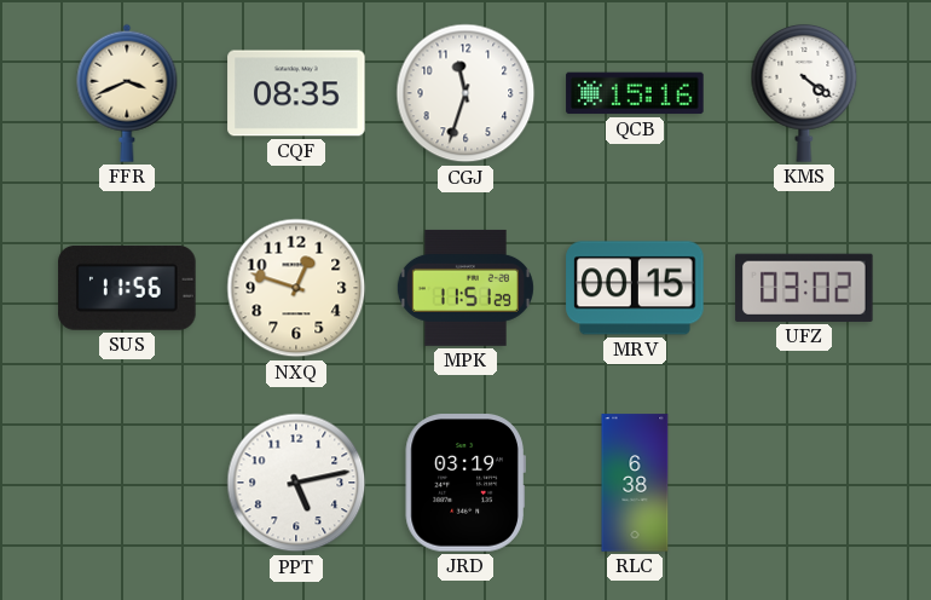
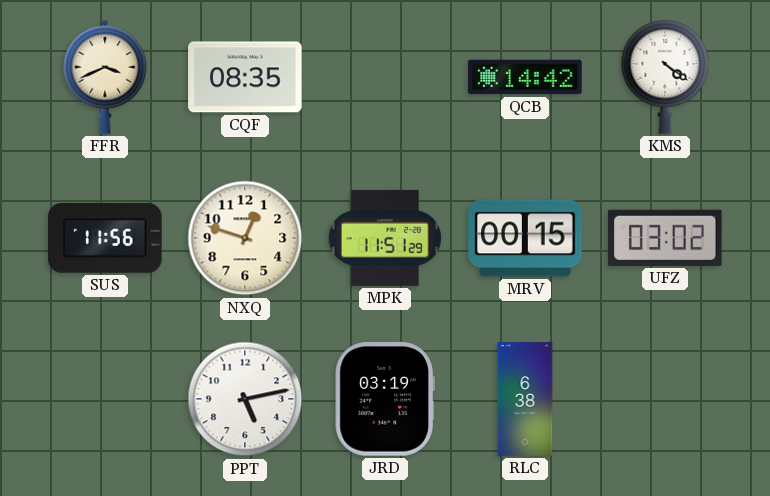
CGJ: 11:33 -> none
QCB: 15:16 -> 14:42
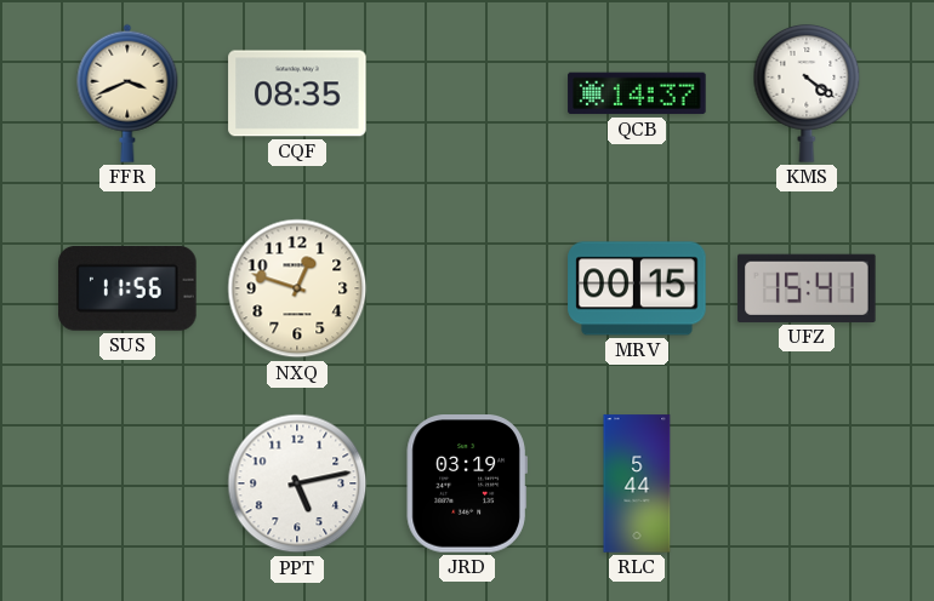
QCB: 14:42 -> 14:37
MPK: 11:51 -> none
UFZ: 03:02 -> 15:41
RLC: 6:38 -> 5:44
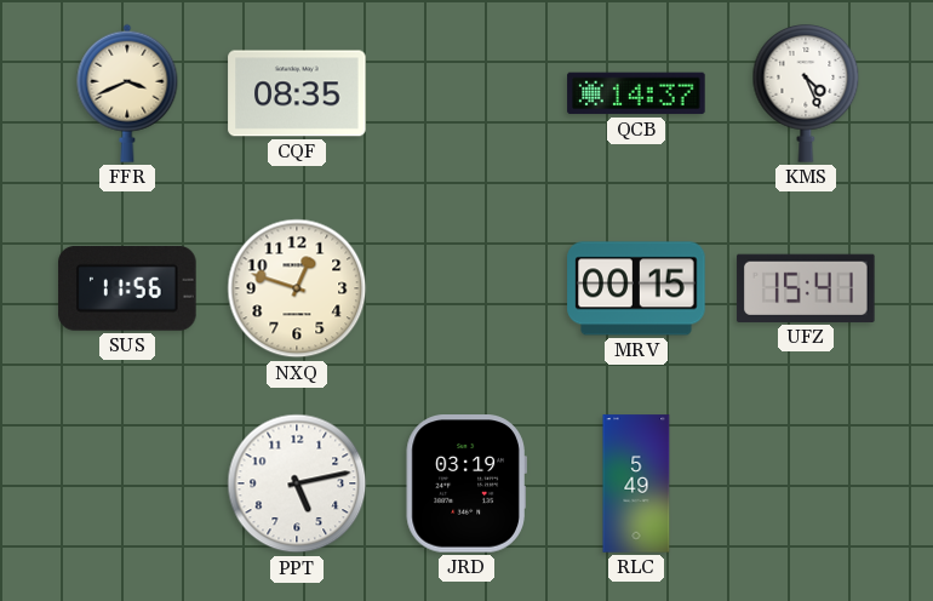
KMS: 4:21 -> 4:26
RLC: 5:44 -> 5:49
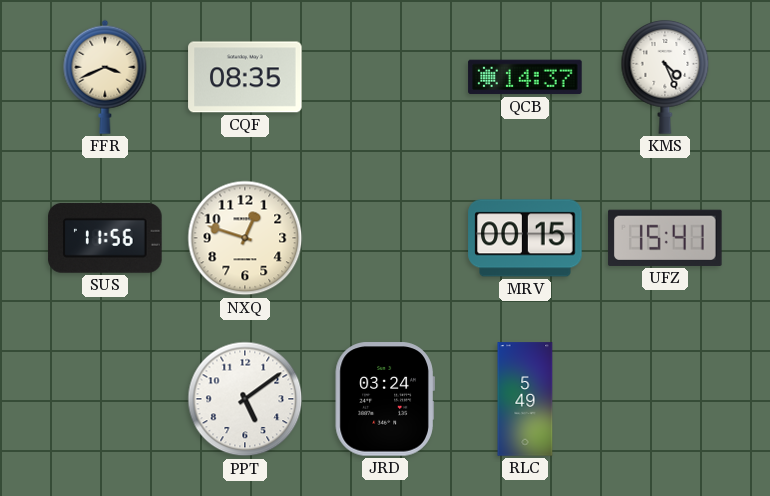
PPT: 5:13 -> 5:09
JRD: 03:19 -> 03:24
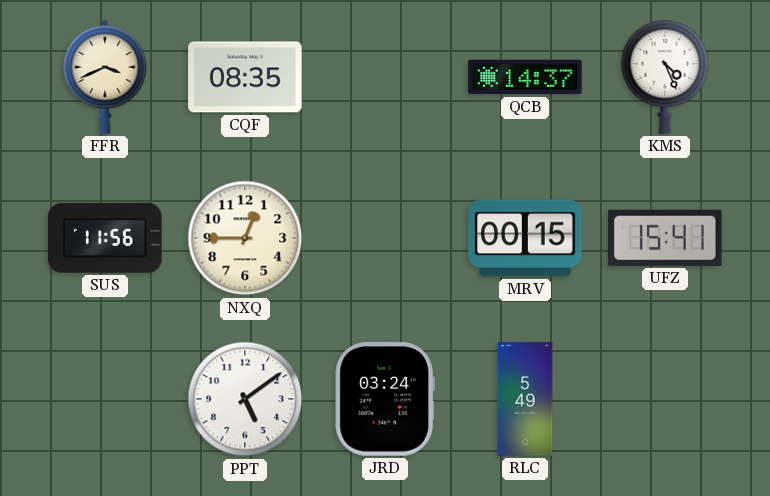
NXQ: 12:48 -> 12:45
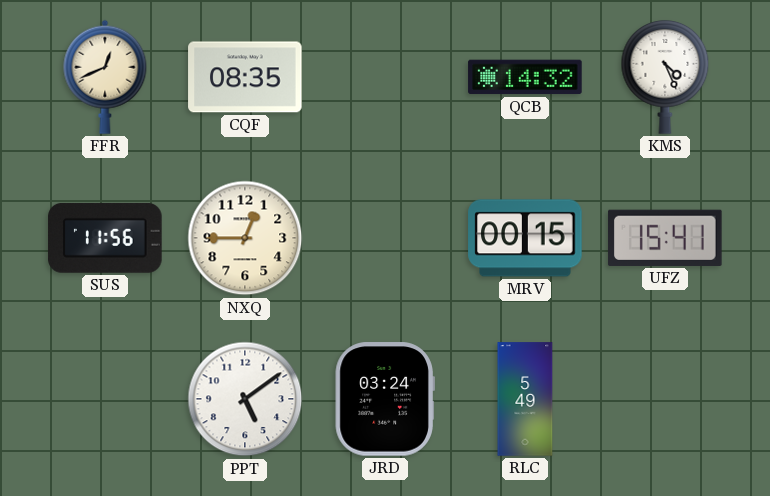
FFR: 3:41 -> 12:41
QCB: 14:37 -> 14:32
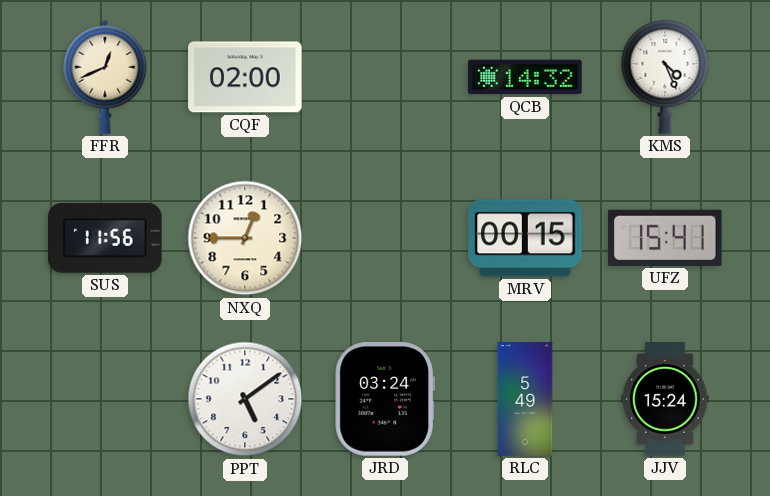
CQF: 08:35 -> 02:00
JJV: none -> 15:24
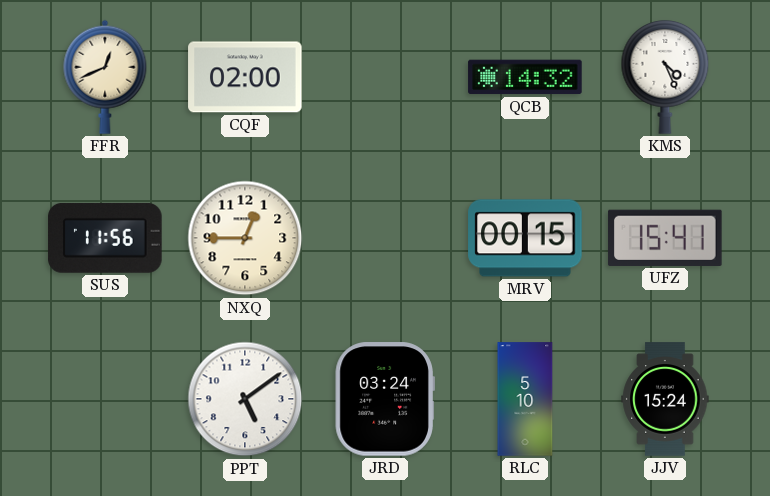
RLC: 5:49 -> 5:10
